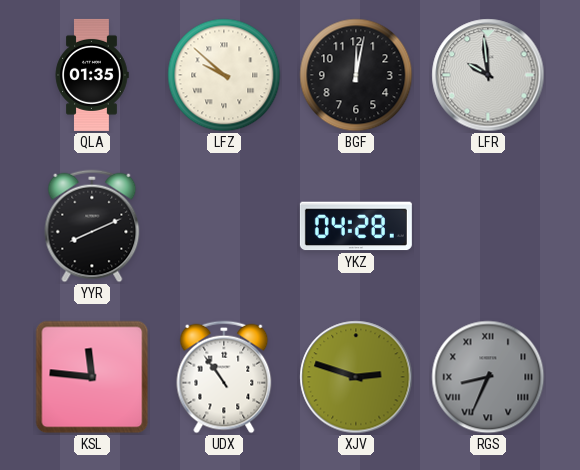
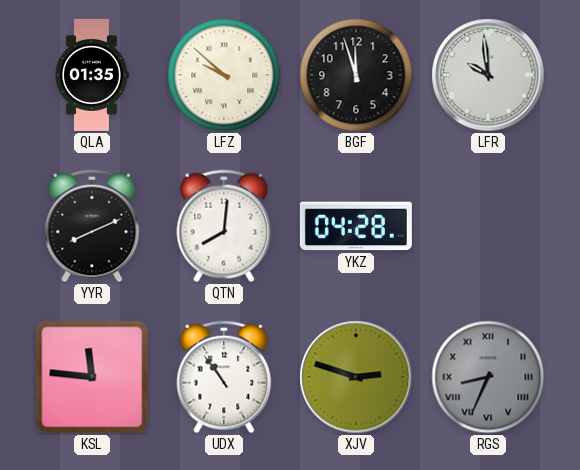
BGF: 12:02 -> 11:57
QTN: none -> 8:01
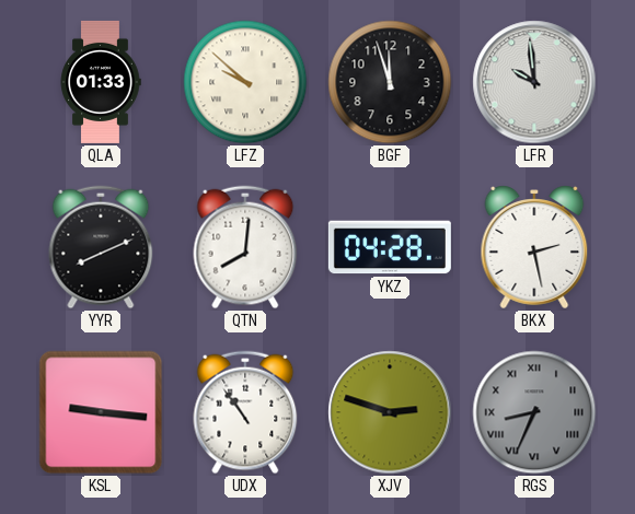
QLA: 01:35 -> 01:33
BKX: none -> 2:28
KSL: 11:46 -> 9:16
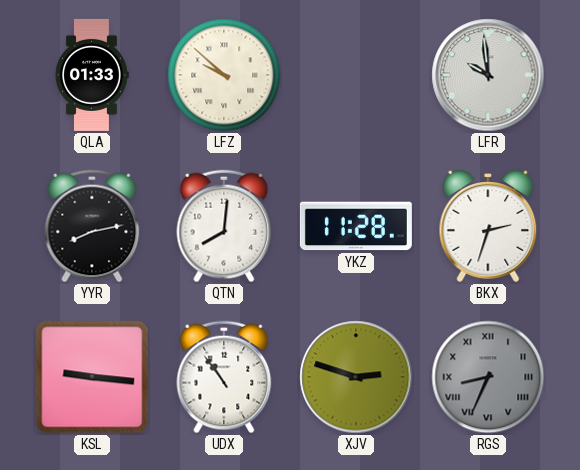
BGF: 11:57 -> none
YYR: 8:11 -> 8:13
YKZ: 04:28 -> 11:28
BKX: 2:28 -> 2:33
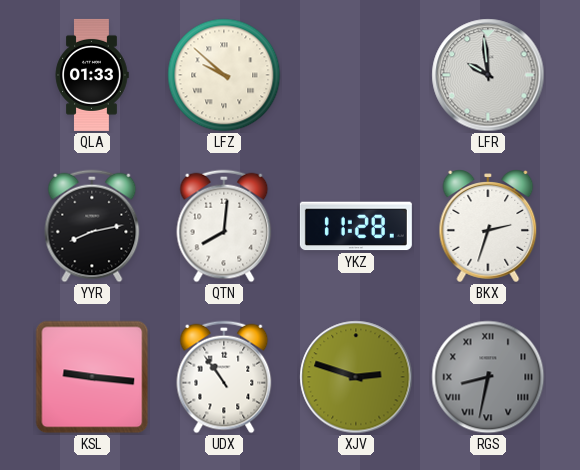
RGS: 8:34 -> 8:32
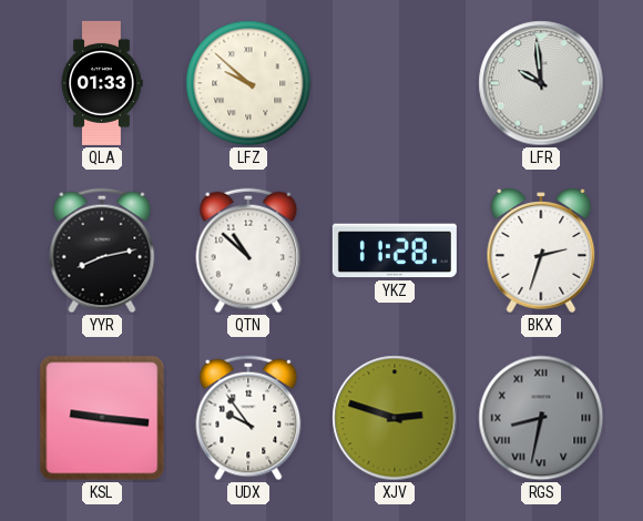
QTN: 8:01 -> 10:52
UDX: 10:54 -> 9:54
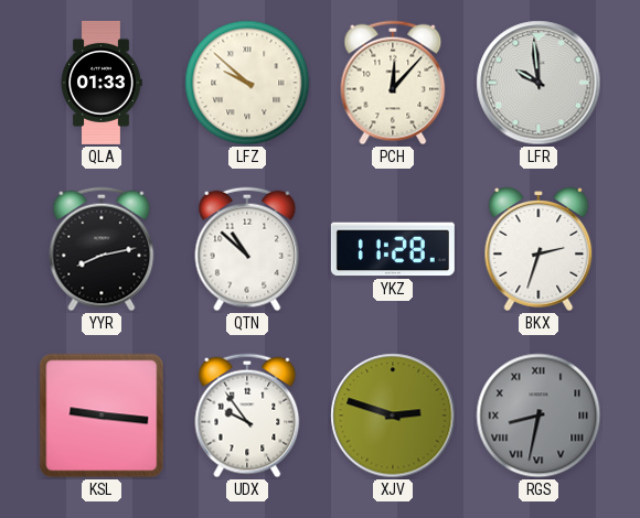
PCH: none -> 12:07
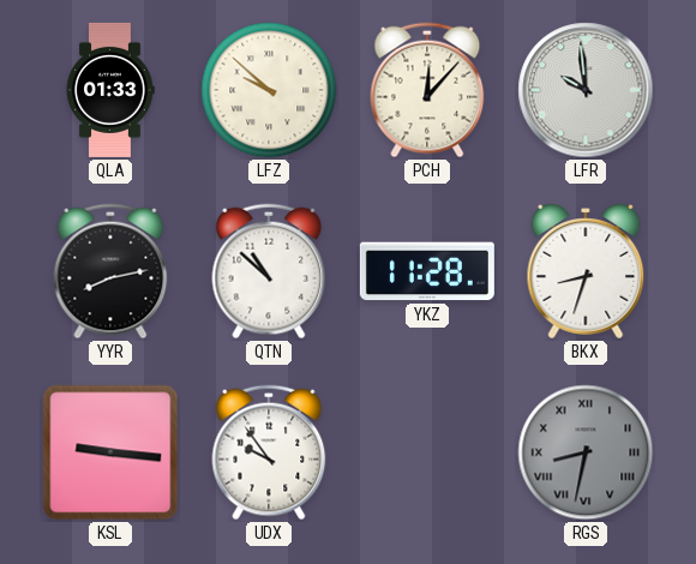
BKX: 2:33 -> 8:33
XJV: 2:48 -> none
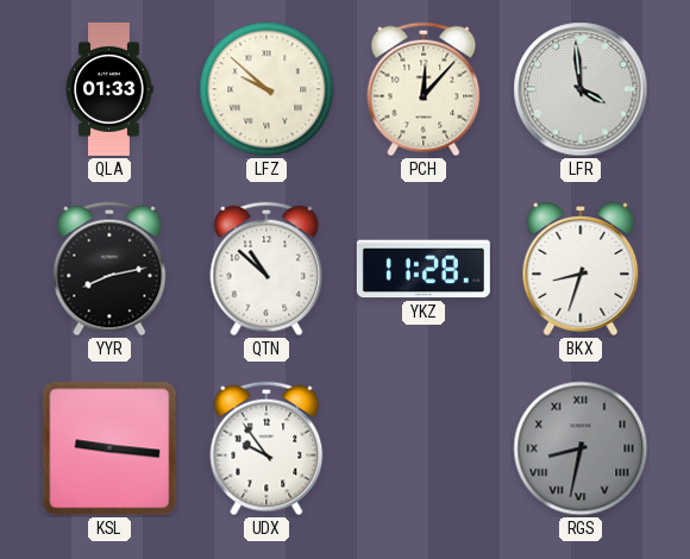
LFR: 9:59 -> 3:59
